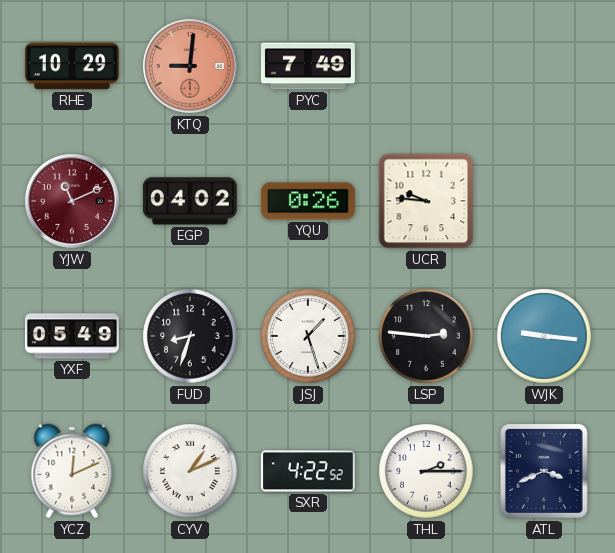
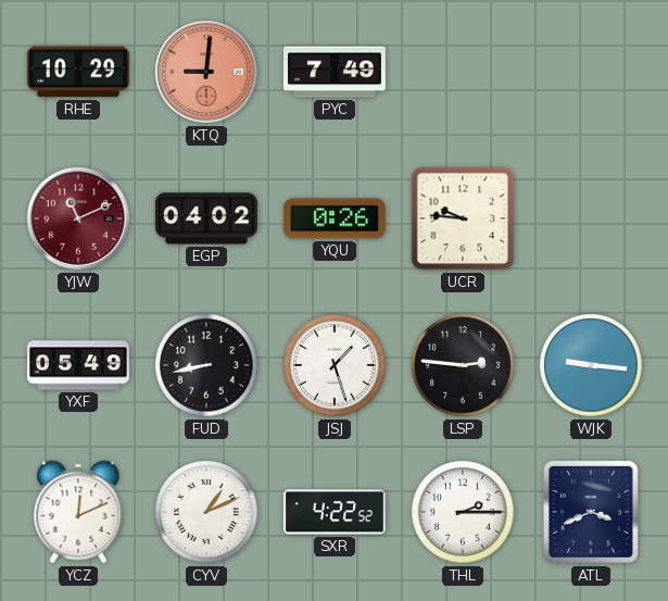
FUD: 8:33 -> 8:43
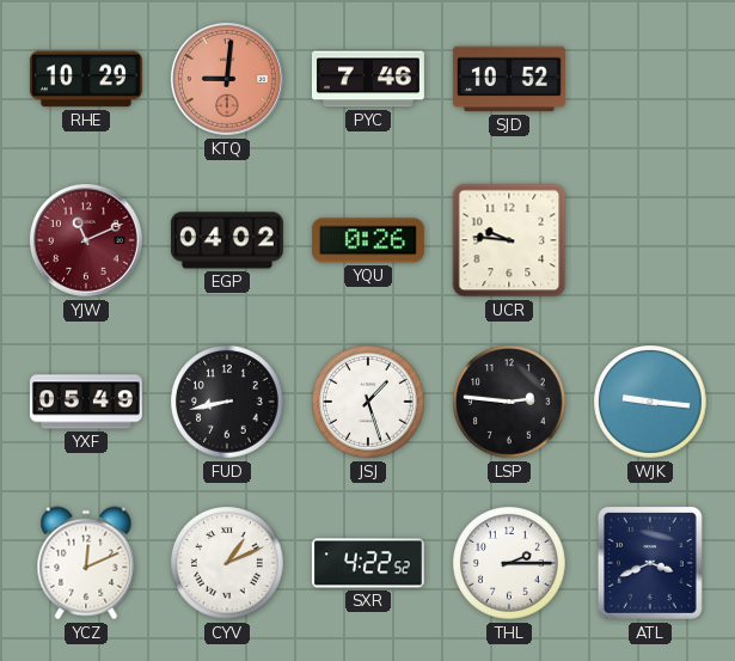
PYC: 7:49 -> 7:46
SJD: none -> 10:52
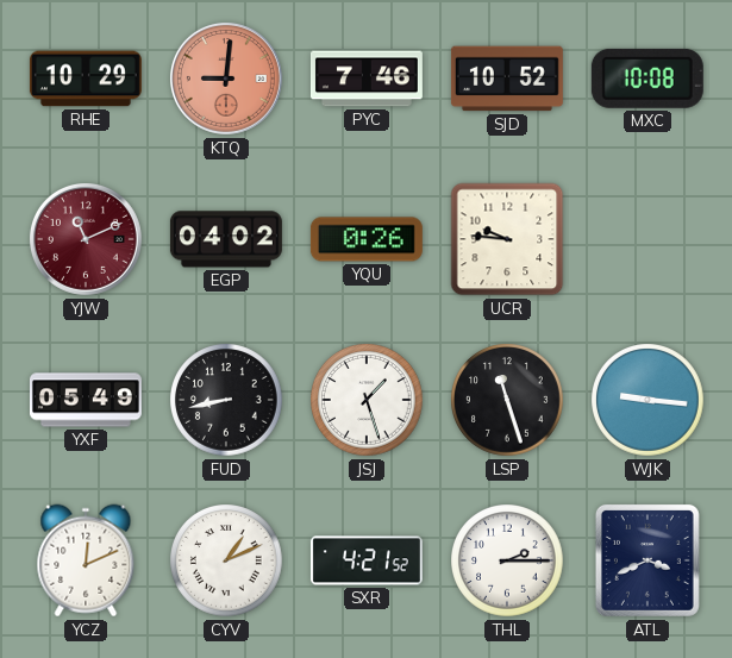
MXC: none -> 10:08
LSP: 2:46 -> 11:27
SXR: 4:22 -> 4:21
